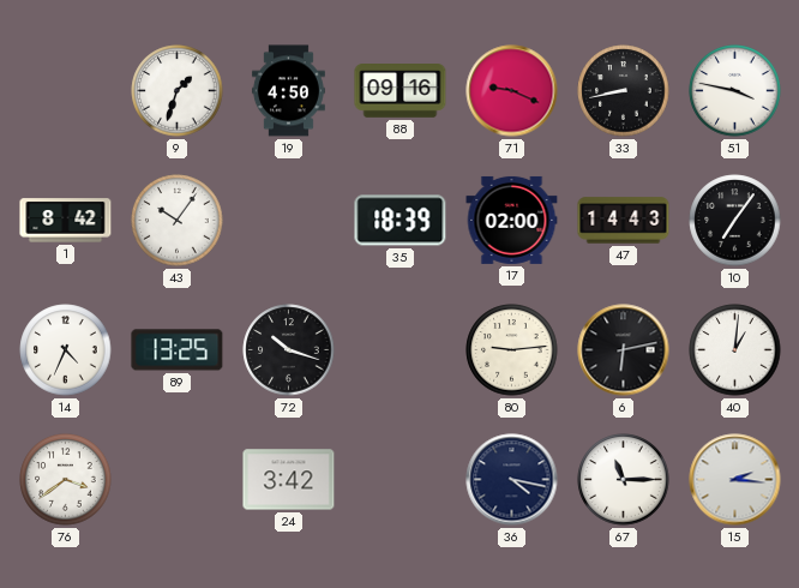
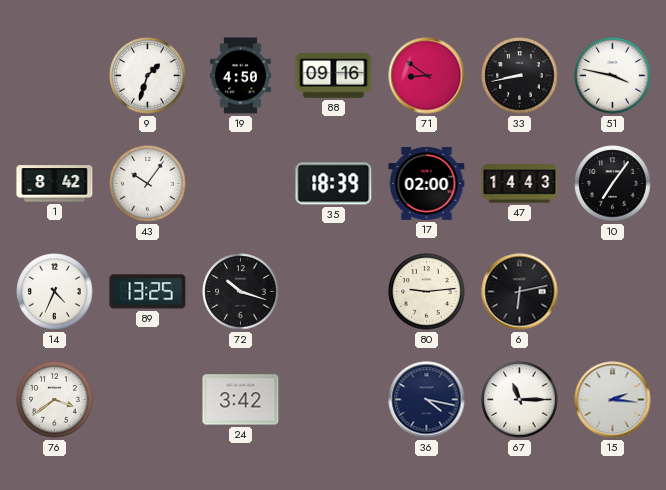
71: 9:19 -> 8:51
40: 1:01 -> none
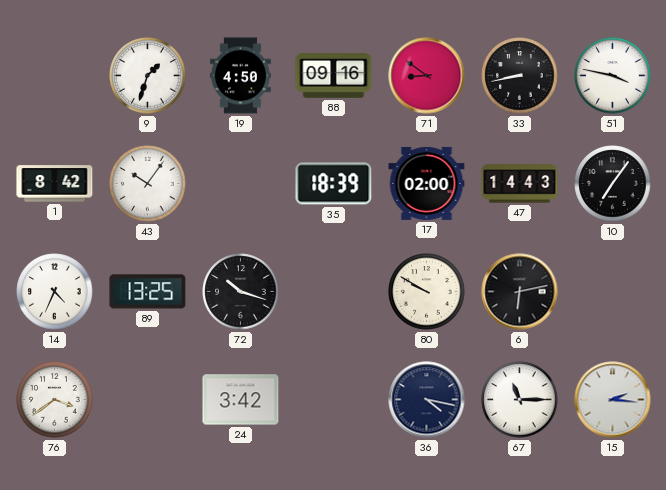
80: 9:14 -> 9:50
